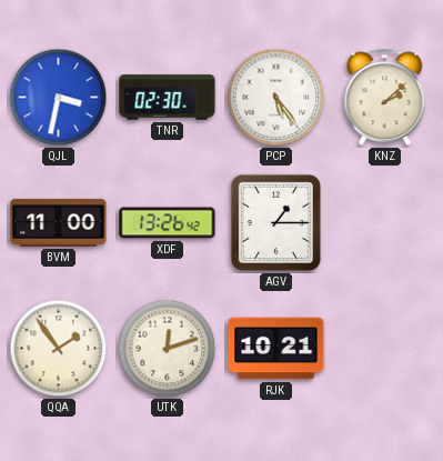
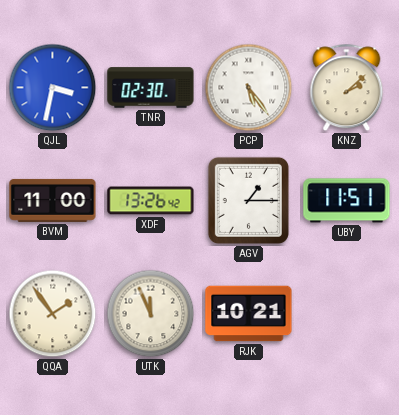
UBY: none -> 11:51
UTK: 12:12 -> 11:56
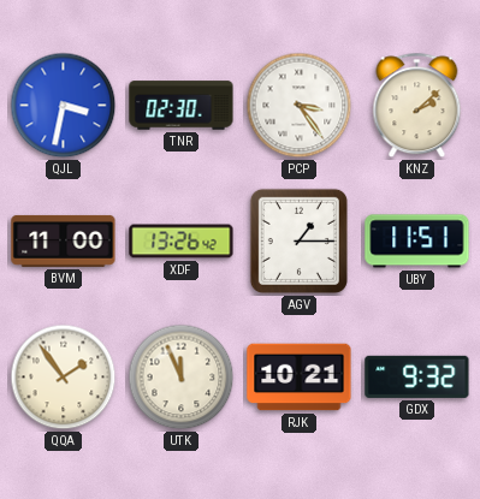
PCP: 5:24 -> 3:24
GDX: none -> 9:32
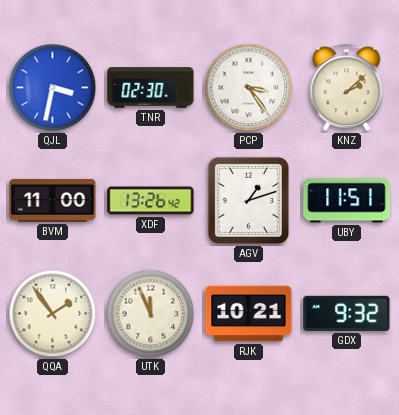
AGV: 1:15 -> 1:12
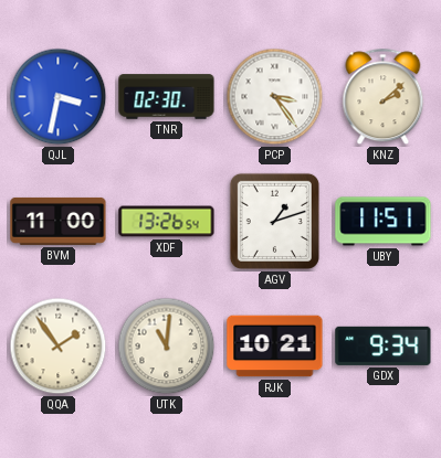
XDF: 13:26:42 -> 13:26:54
UTK: 11:56 -> 11:01
GDX: 9:32 -> 9:34
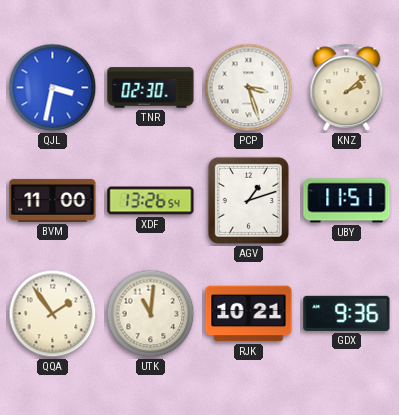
PCP: 3:24 -> 3:27
GDX: 9:34 -> 9:36
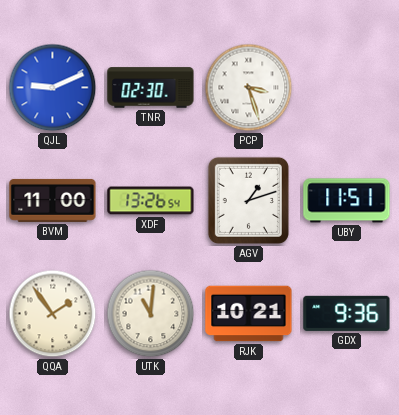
QJL: 3:32 -> 9:11
KNZ: 2:08 -> none
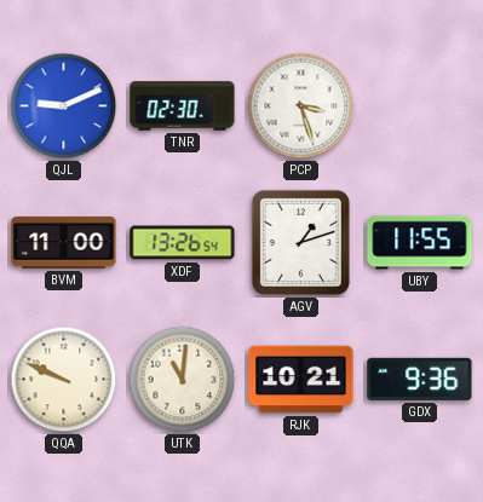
UBY: 11:51 -> 11:55
QQA: 1:54 -> 9:49
